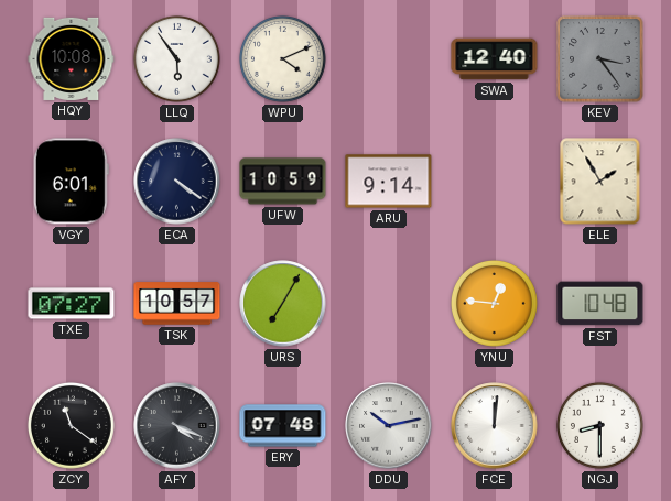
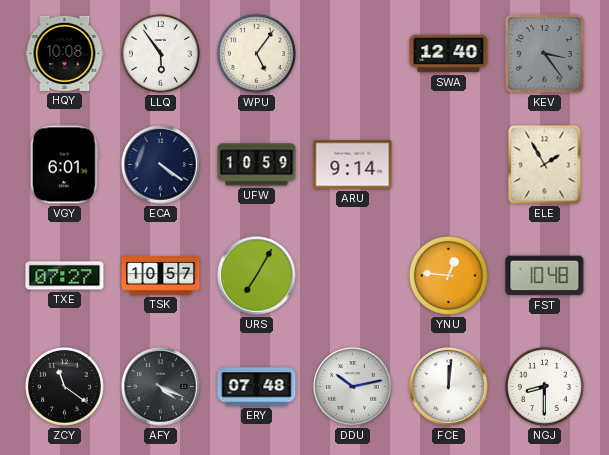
WPU: 4:11 -> 5:06
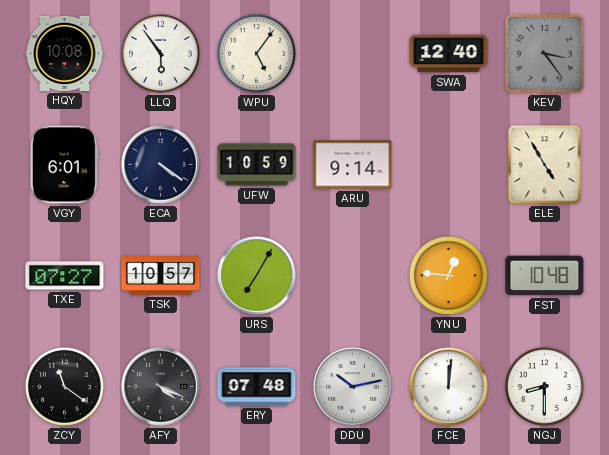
ELE: 1:55 -> 4:55
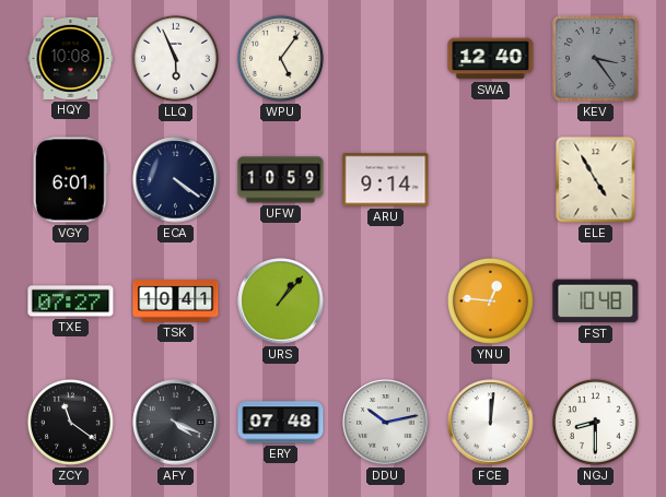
LLQ: 5:54 -> 5:56
TSK: 10:57 -> 10:41
URS: 7:05 -> 1:07
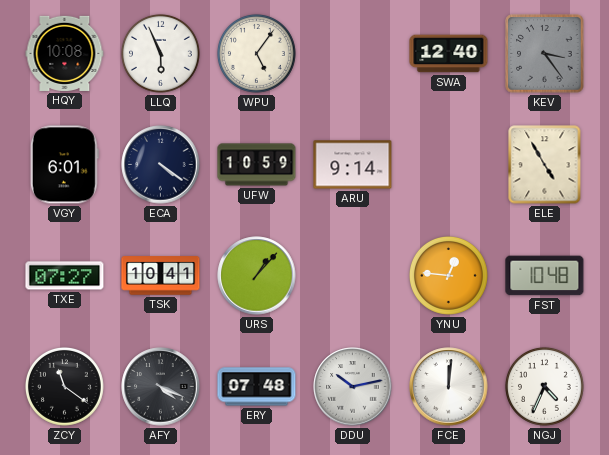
NGJ: 8:30 -> 4:34
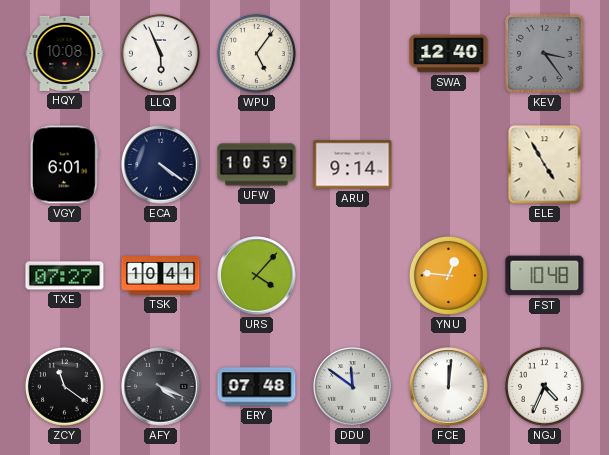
URS: 1:07 -> 4:07
DDU: 10:13 -> 11:51
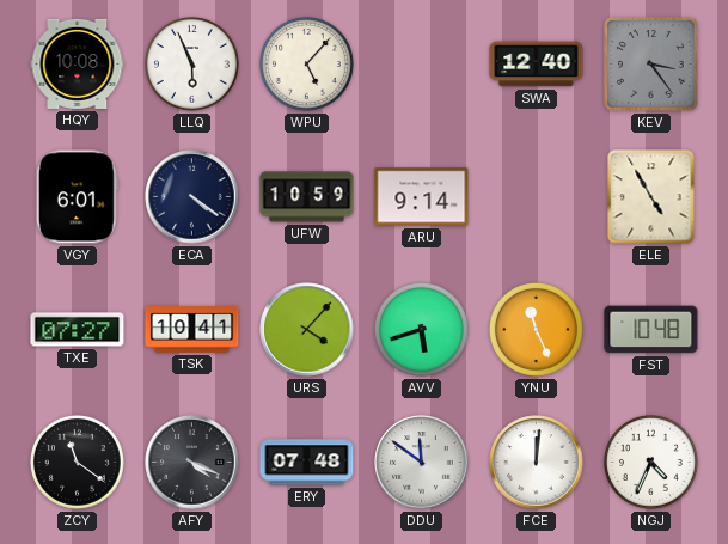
WPU: 5:06 -> 5:07
AVV: none -> 5:42
YNU: 12:46 -> 11:26
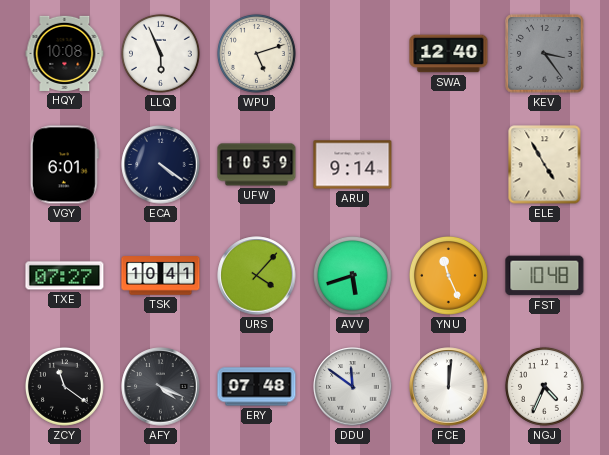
WPU: 5:07 -> 5:12
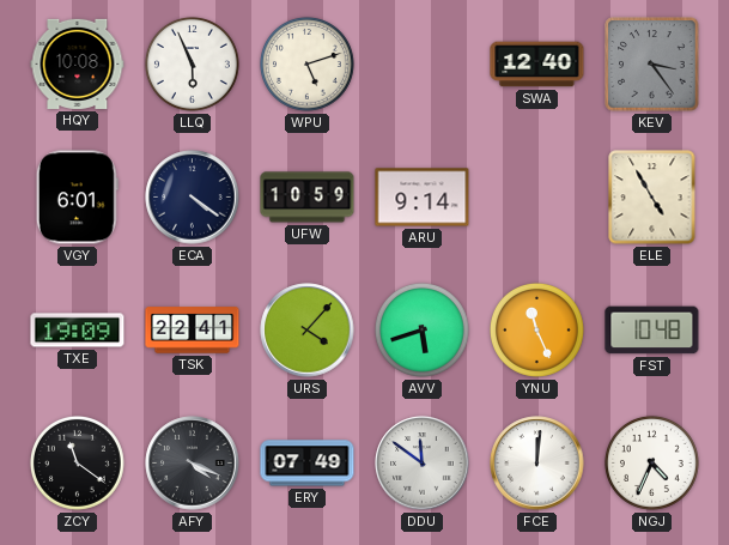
TXE: 07:27 -> 19:09
TSK: 10:41 -> 22:41
ERY: 07:48 -> 07:49
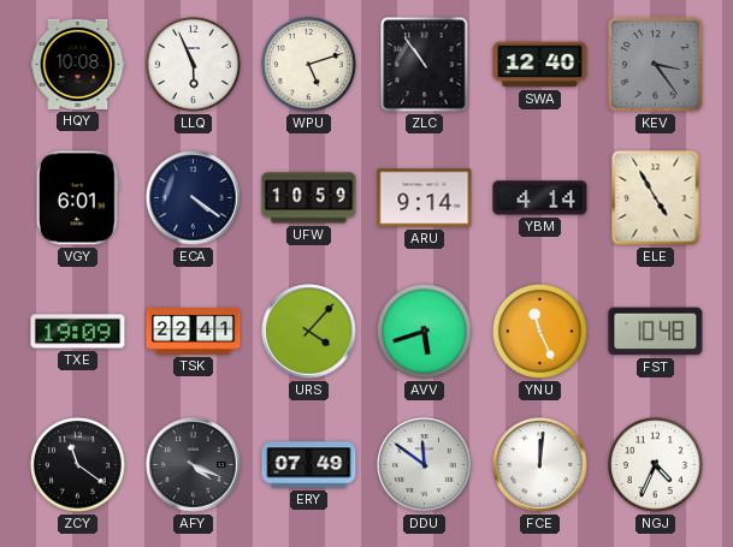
ZLC: none -> 10:54
YBM: none -> 4:14
